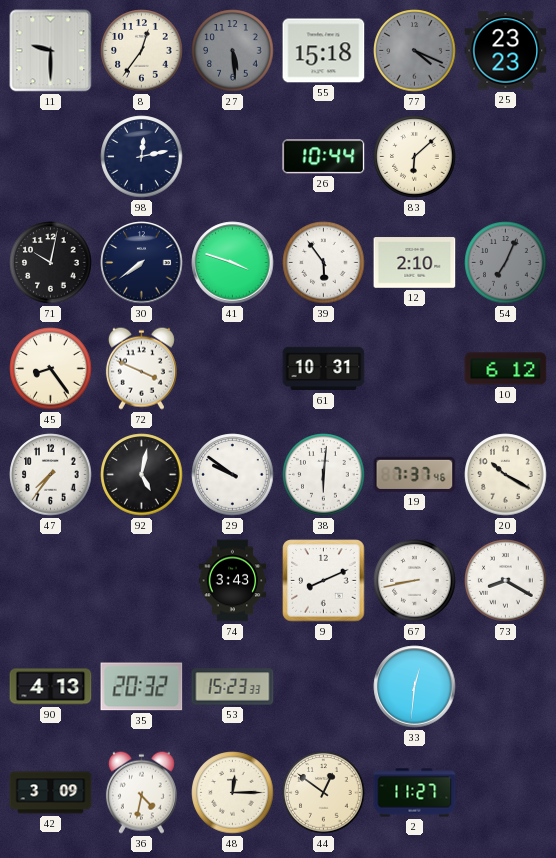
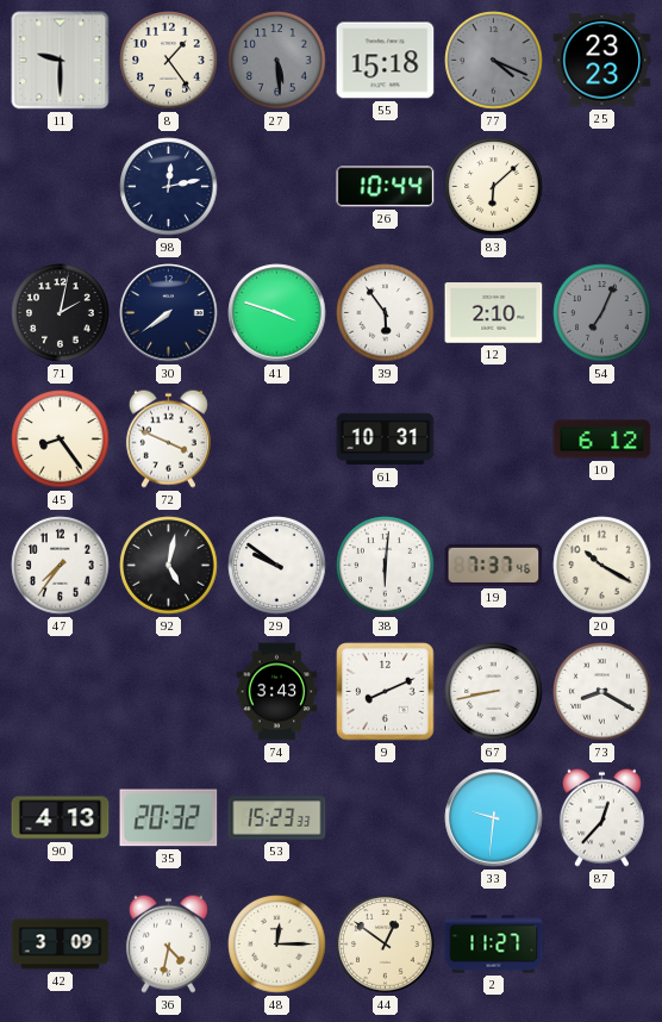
8: 12:36 -> 1:24
71: 10:02 -> 2:02
33: 12:31 -> 9:31
87: none -> 12:37
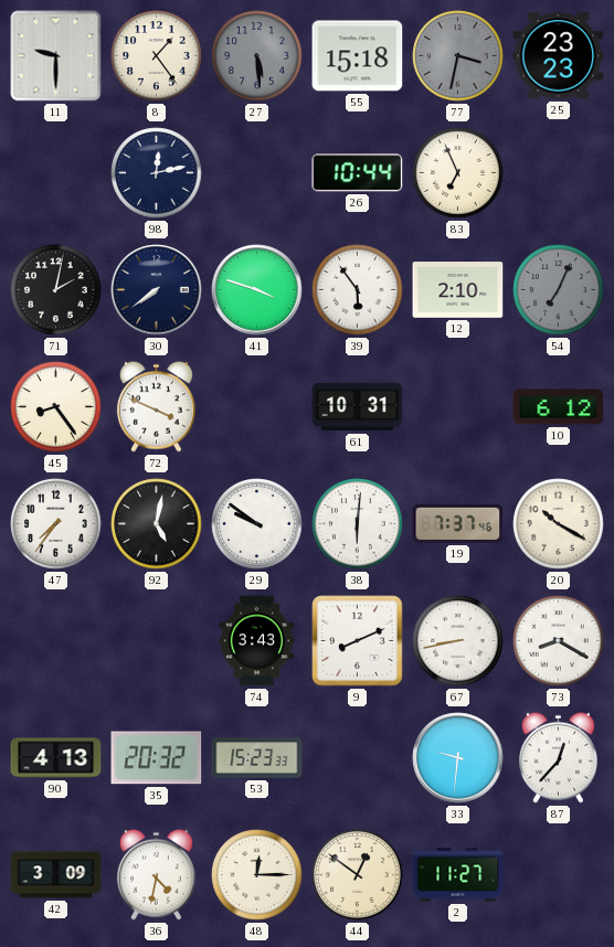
77: 4:19 -> 3:32
83: 6:08 -> 6:56
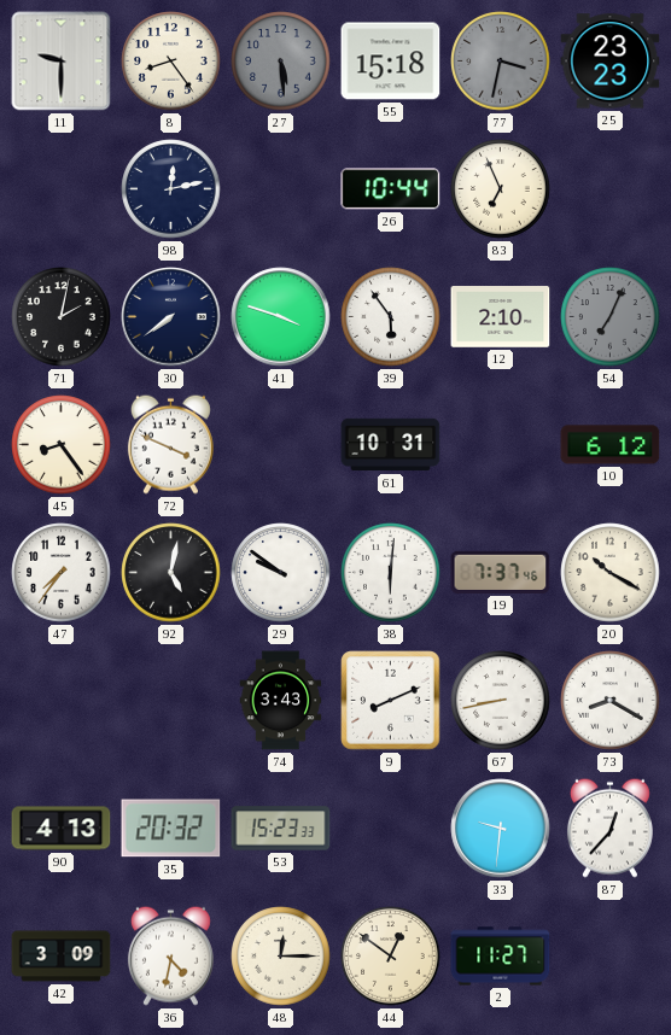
8: 1:24 -> 8:24
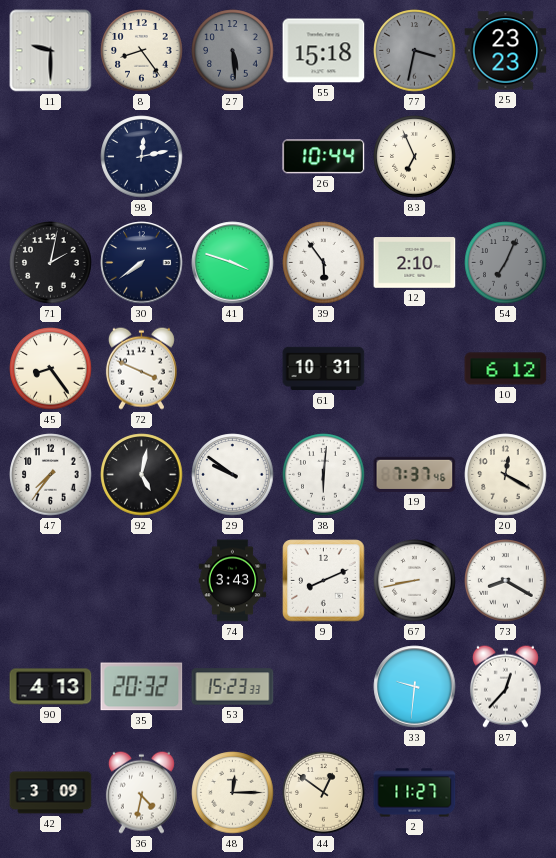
20: 10:20 -> 12:20
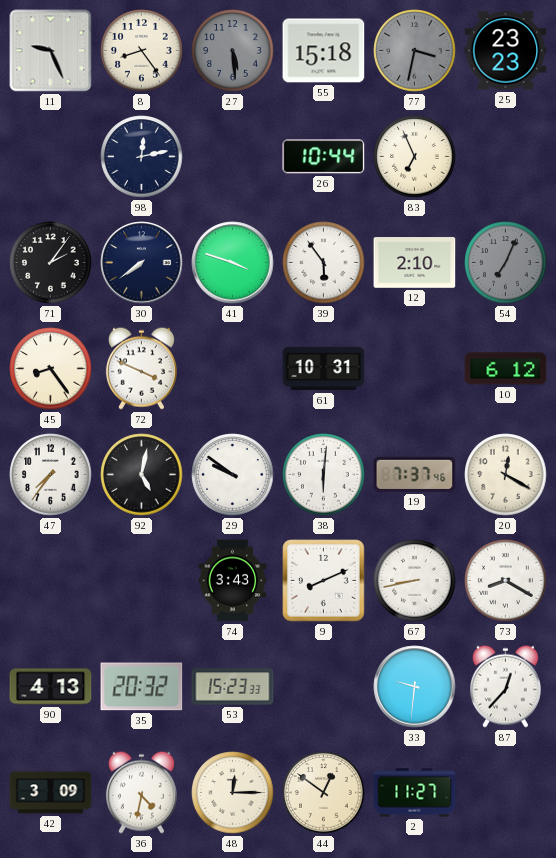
11: 9:30 -> 9:26
71: 2:02 -> 2:06
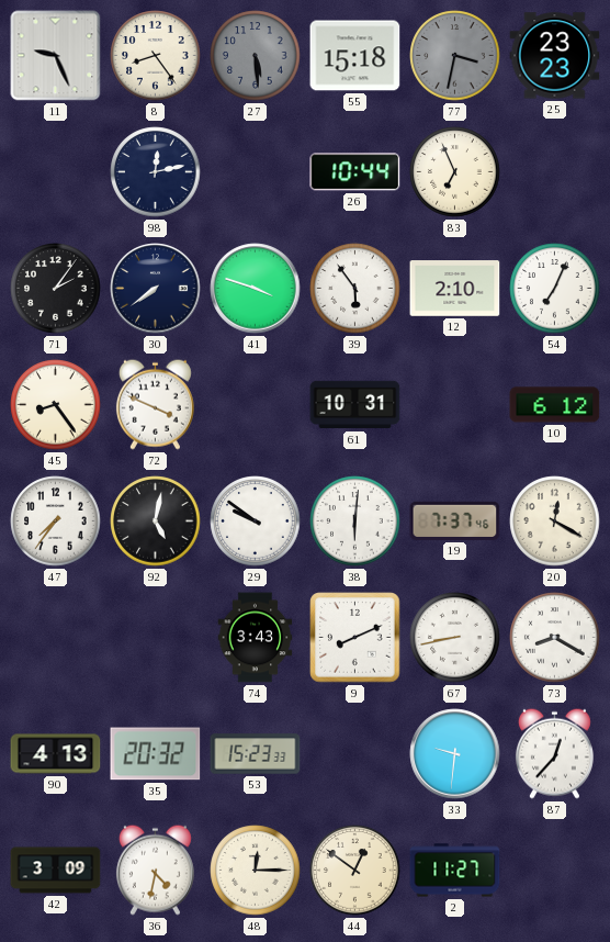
54 dial: grey -> white
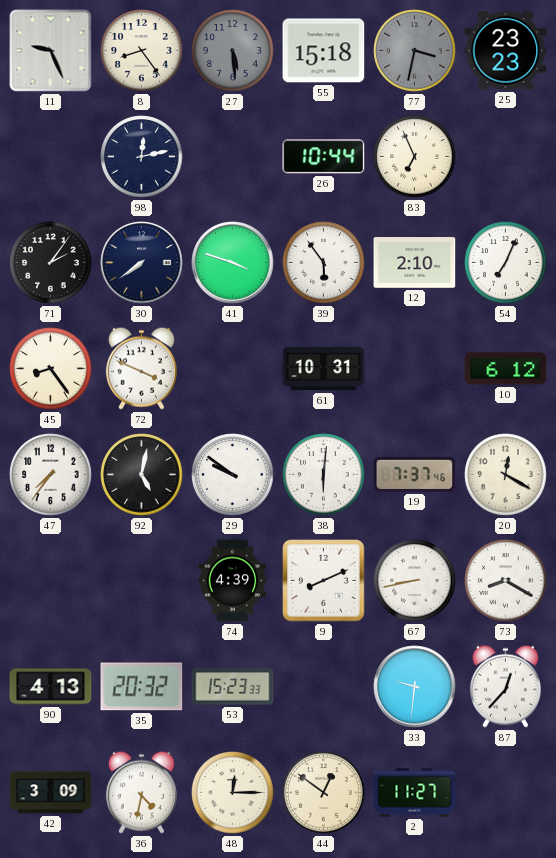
74: 3:43 -> 4:39
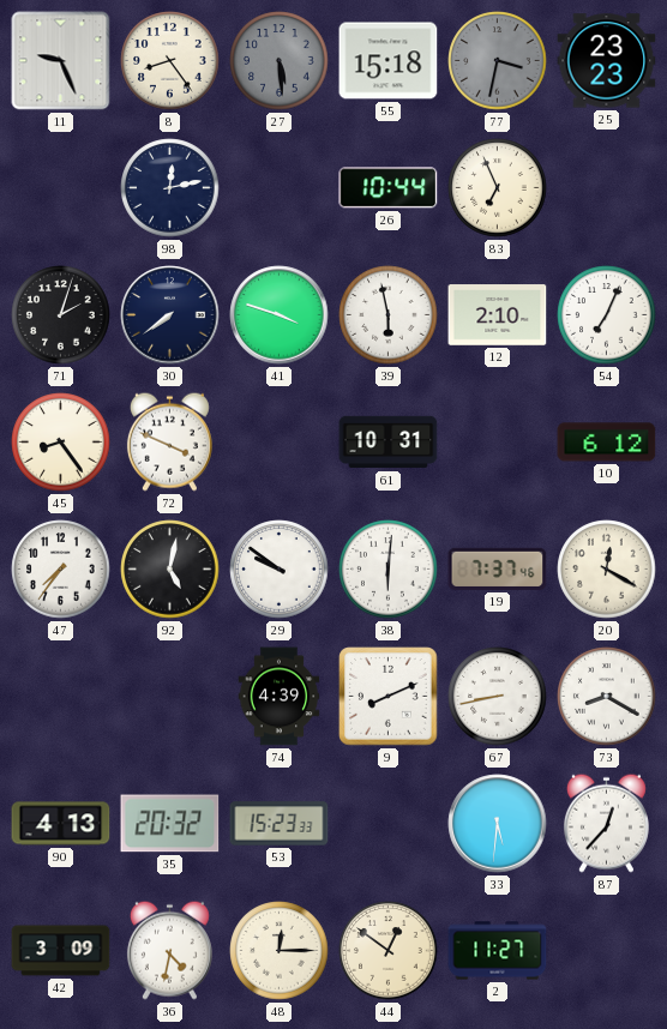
71: 2:06 -> 2:03
39: 5:54 -> 5:58
33: 9:31 -> 5:31
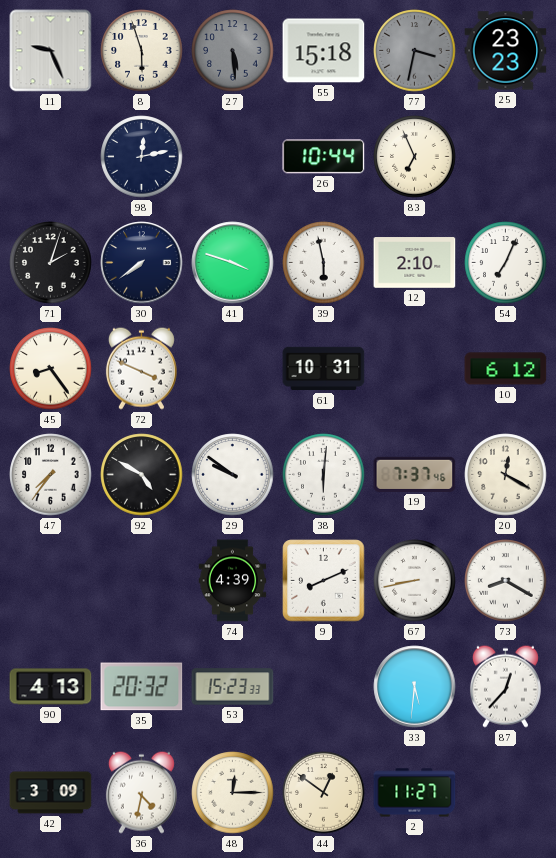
8: 8:24 -> 5:57
92: 5:02 -> 4:50
